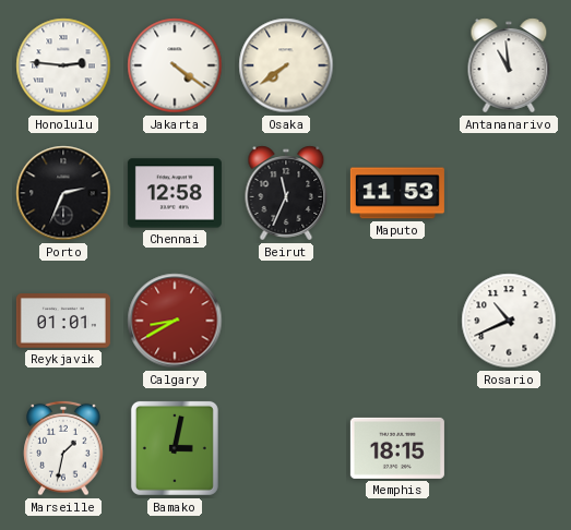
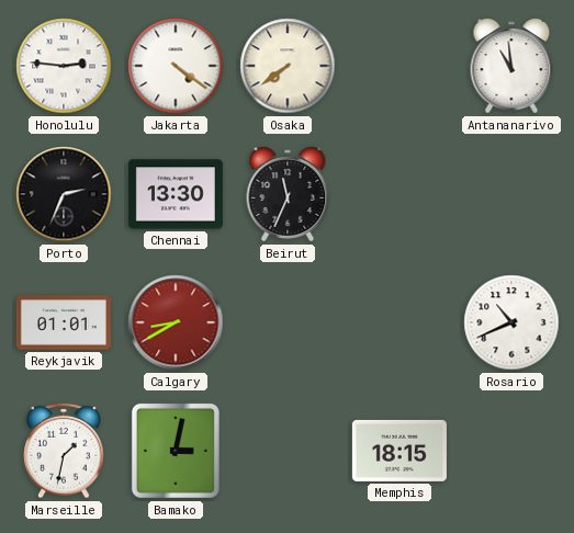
Chennai: 12:58 -> 13:30
Maputo: 11:53 -> none
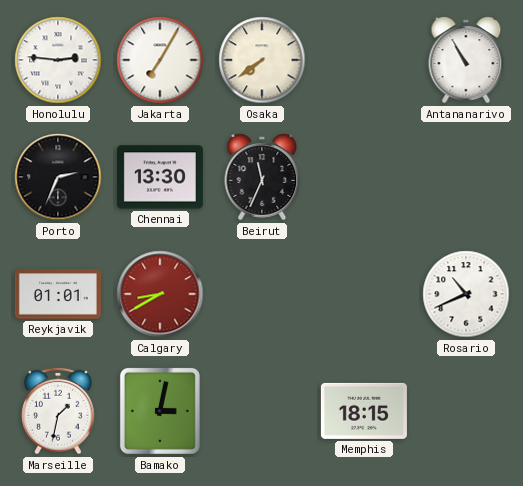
Jakarta: 4:21 -> 7:05
Antananarivo: 10:59 -> 10:55
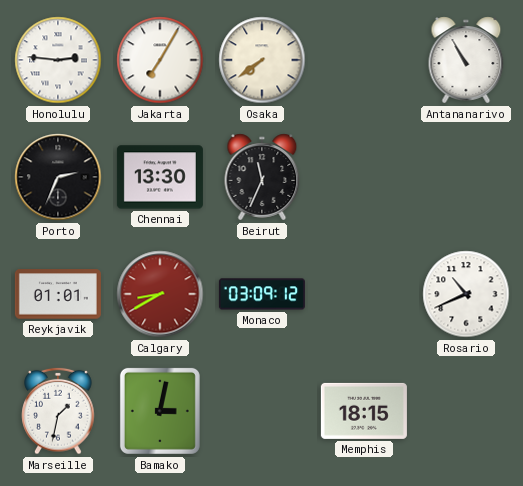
Monaco: none -> 03:09
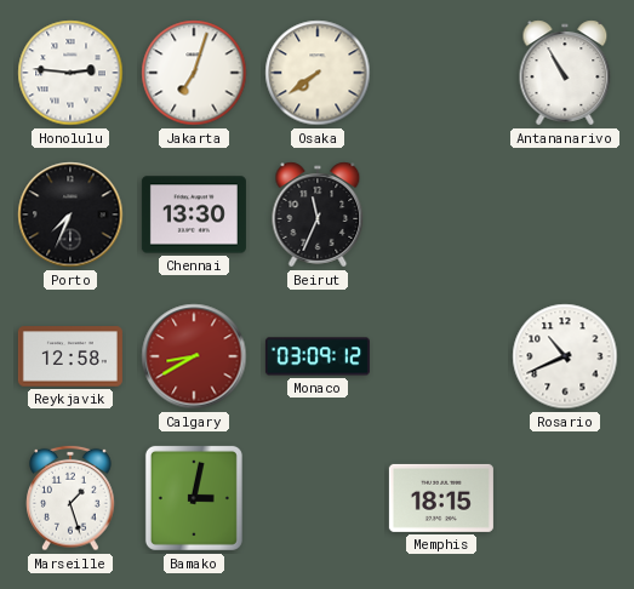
Jakarta: 7:05 -> 7:03
Porto: 2:34 -> 7:34
Reykjavik: 01:01 -> 12:58
Marseille: 1:32 -> 1:27
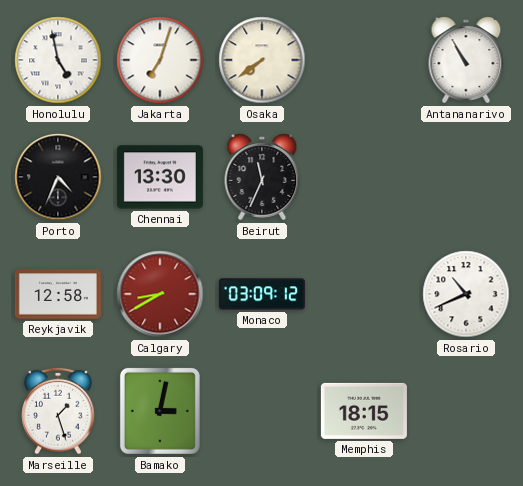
Honolulu: 2:46 -> 4:58
Porto: 7:34 -> 4:34
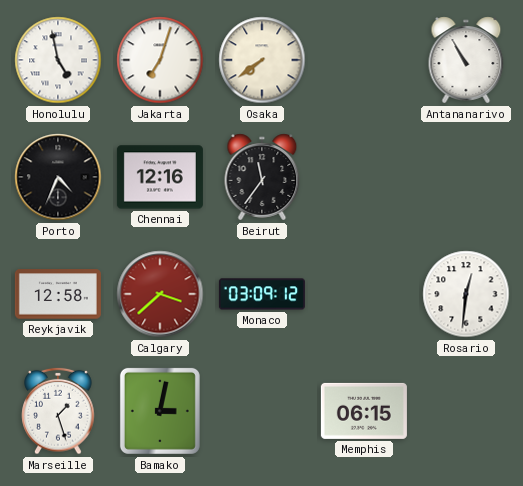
Chennai: 13:30 -> 12:16
Beirut: 11:34 -> 11:36
Calgary: 8:40 -> 3:38
Rosario: 10:41 -> 12:31
Memphis: 18:15 -> 06:15
